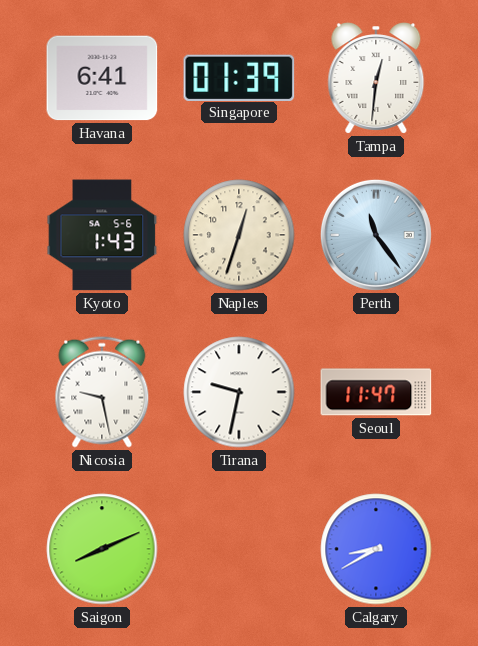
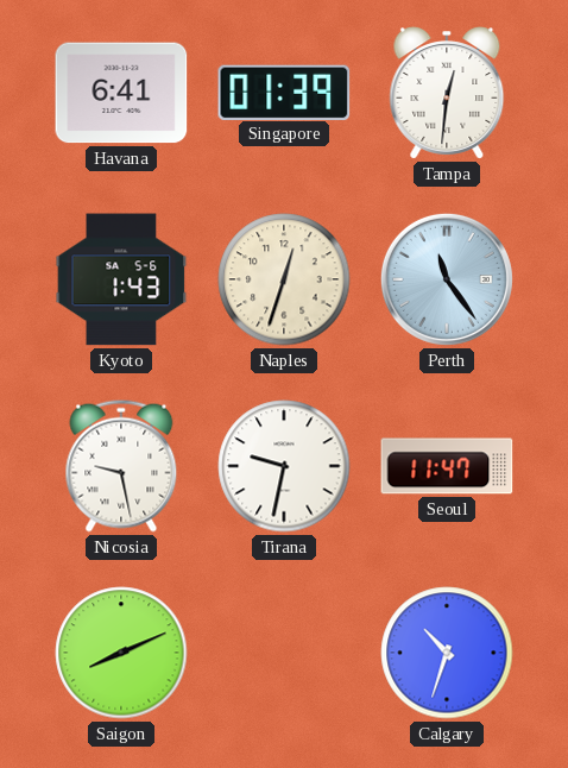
Calgary: 8:40 -> 10:33
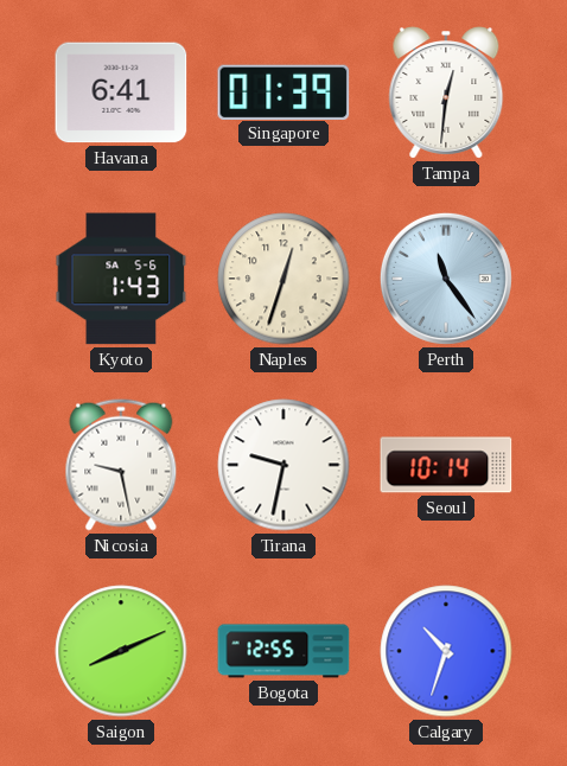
Seoul: 11:47 -> 10:14
Bogota: none -> 12:55
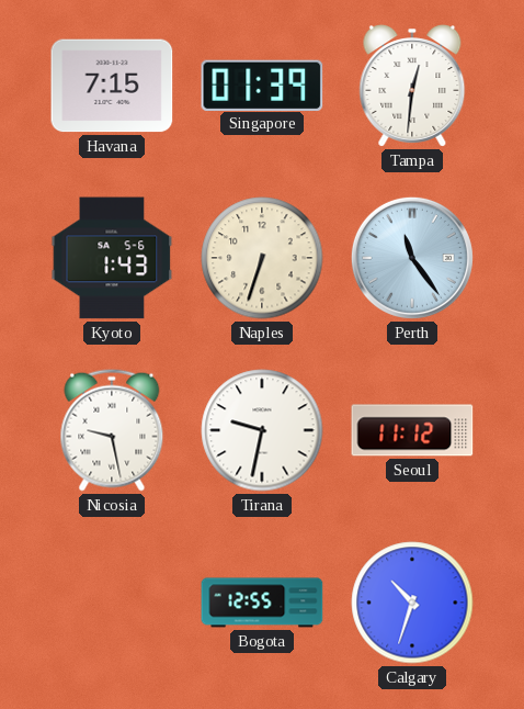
Havana: 6:41 -> 7:15
Naples: 12:33 -> 6:33
Seoul: 10:14 -> 11:12
Saigon: 8:11 -> none
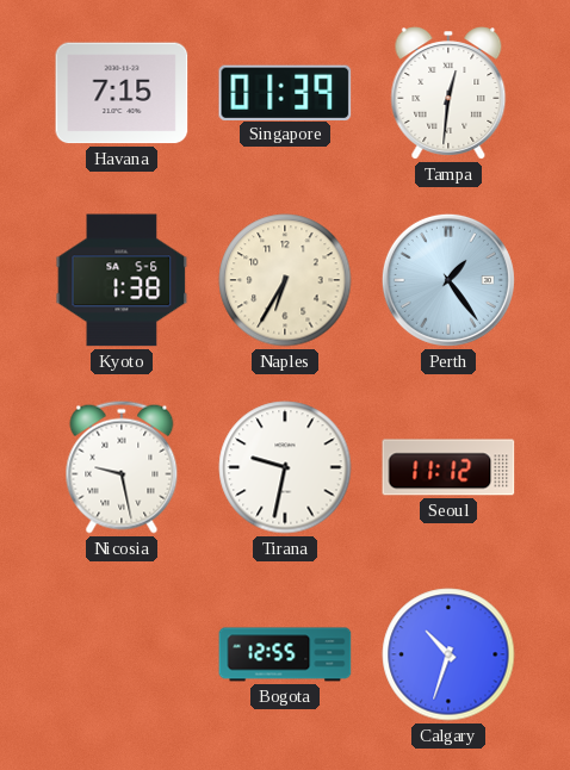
Kyoto: 1:43 -> 1:38
Naples: 6:33 -> 6:35
Perth: 11:24 -> 1:24
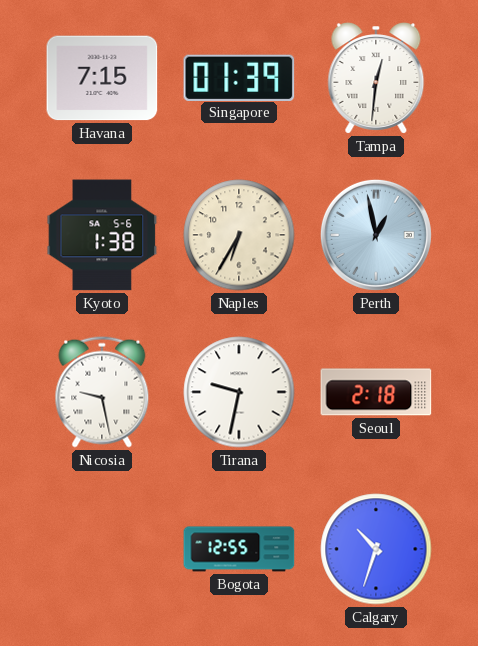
Perth: 1:24 -> 12:58
Seoul: 11:12 -> 2:18
